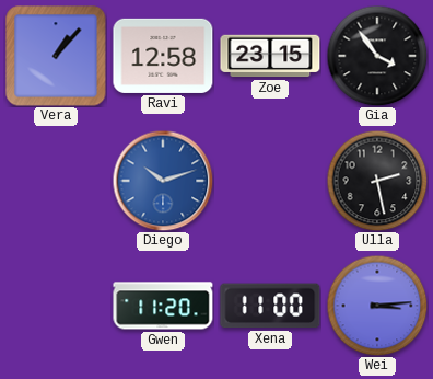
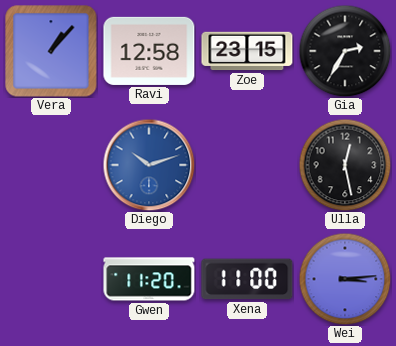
Gia: 3:54 -> 2:35
Ulla: 2:28 -> 12:28
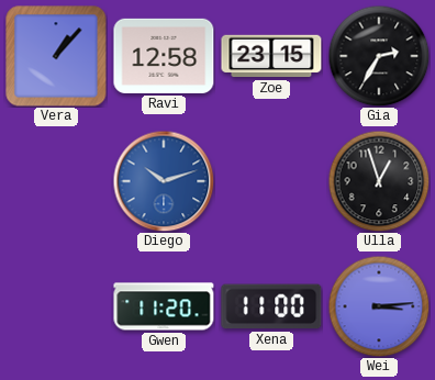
Ulla: 12:28 -> 12:57
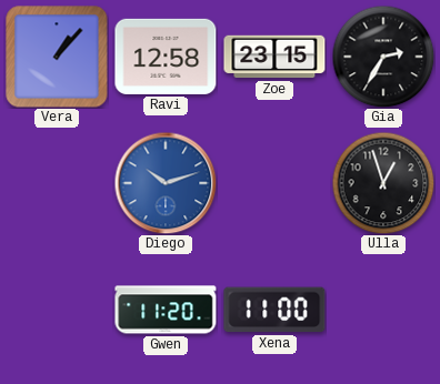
Wei: 3:14 -> none
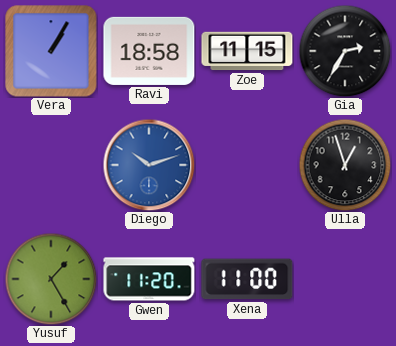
Vera: 1:07 -> 1:05
Ravi: 12:58 -> 18:58
Zoe: 23:15 -> 11:15
Yusuf: none -> 1:25
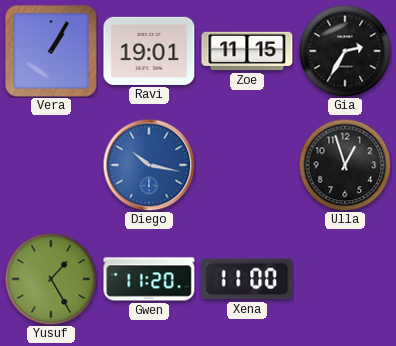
Ravi: 18:58 -> 19:01
Diego: 10:12 -> 10:17
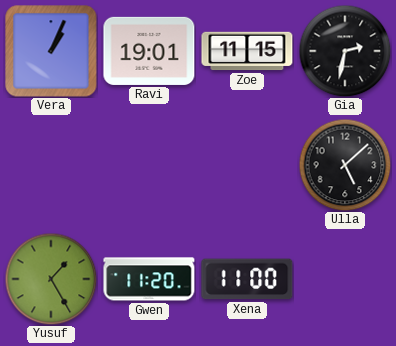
Vera: 1:05 -> 1:04
Gia: 2:35 -> 2:32
Diego: 10:17 -> none
Ulla: 12:57 -> 5:08
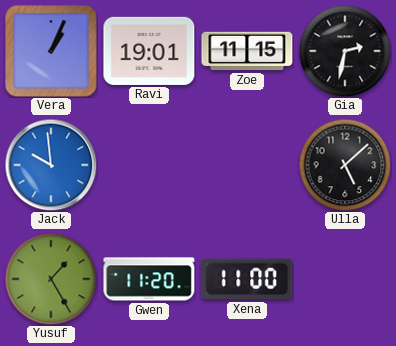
Jack: none -> 9:59
